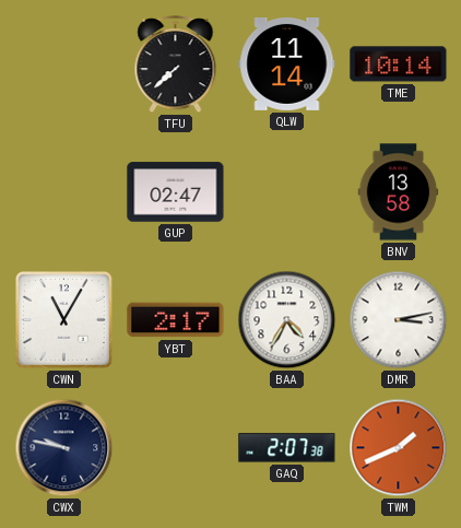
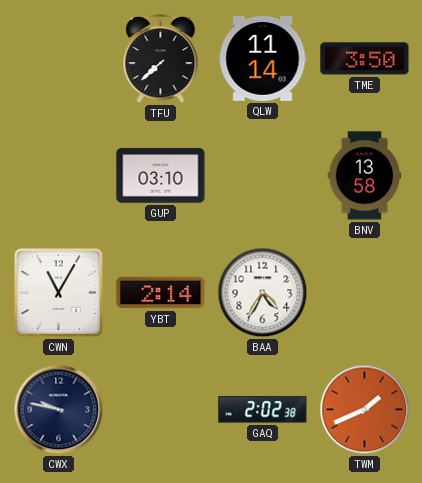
TME: 10:14 -> 3:50
GUP: 02:47 -> 03:10
YBT: 2:17 -> 2:14
DMR: 3:13 -> none
GAQ: 2:07 -> 2:02
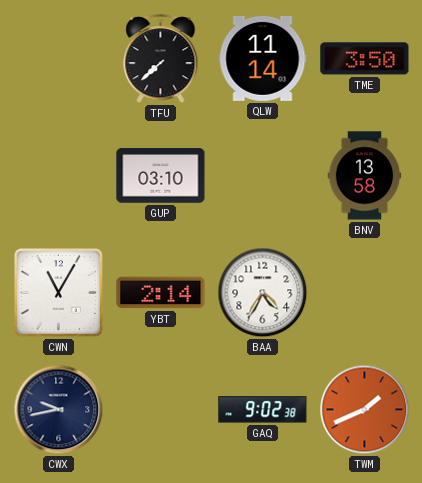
CWX: 9:47 -> 9:43
GAQ: 2:02 -> 9:02
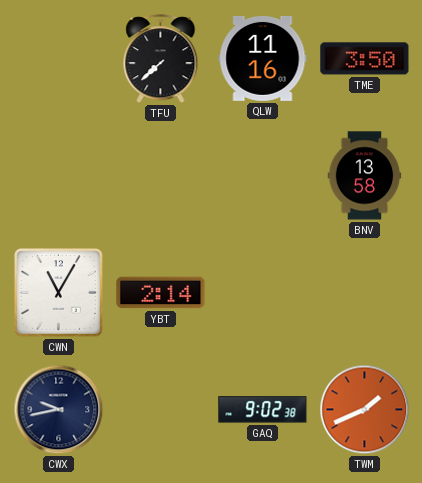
QLW: 11:14 -> 11:16
GUP: 03:10 -> none
BAA: 4:35 -> none
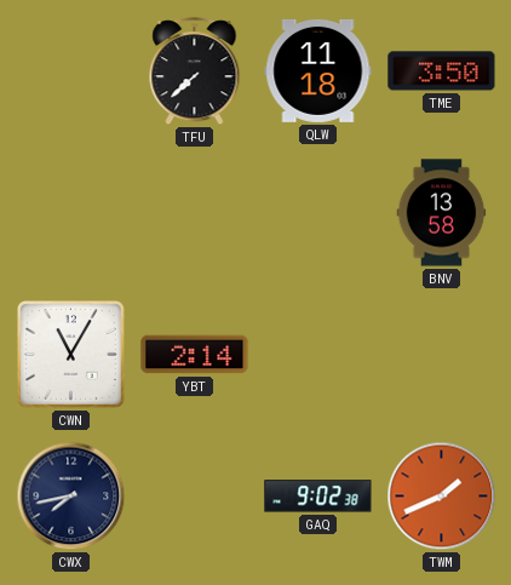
QLW: 11:16 -> 11:18
CWX: 9:43 -> 7:43
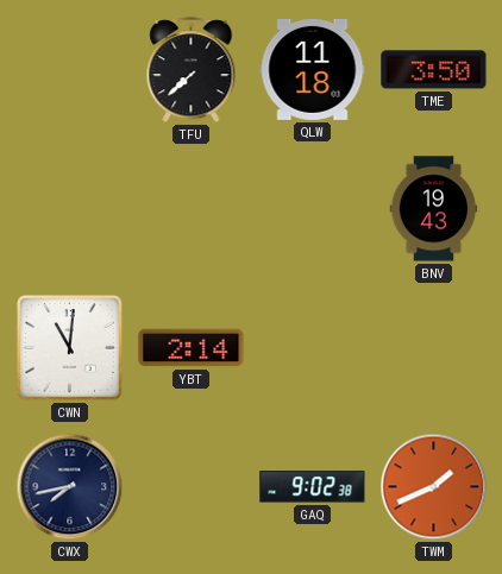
BNV: 13:58 -> 19:43
CWN: 11:05 -> 11:01
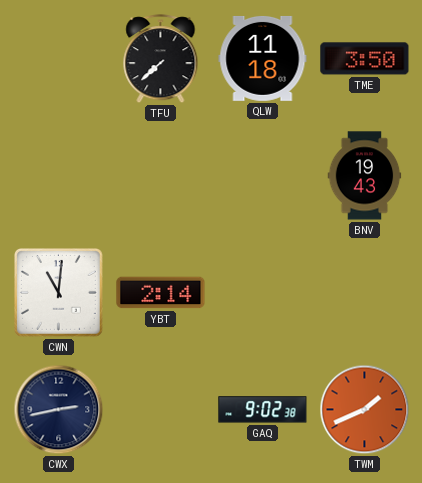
CWX: 7:43 -> 2:43
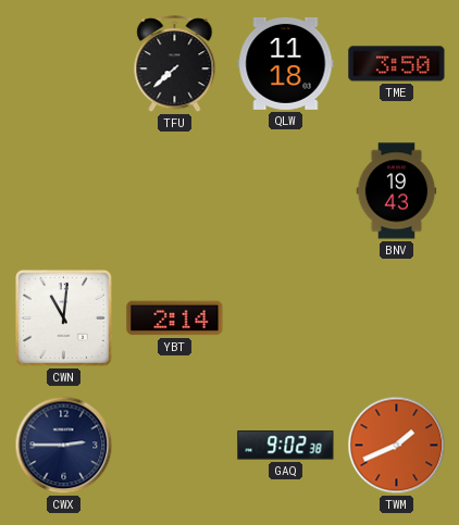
CWX: 2:43 -> 2:45
